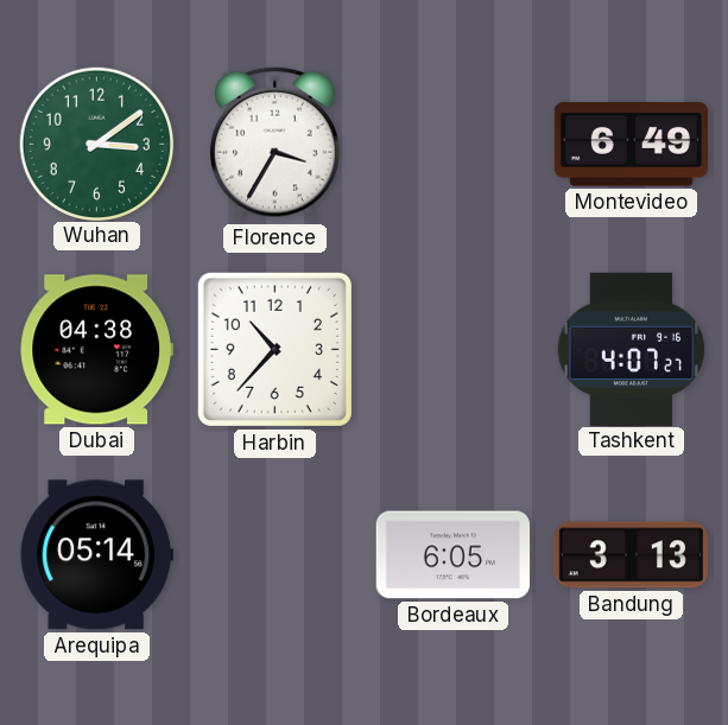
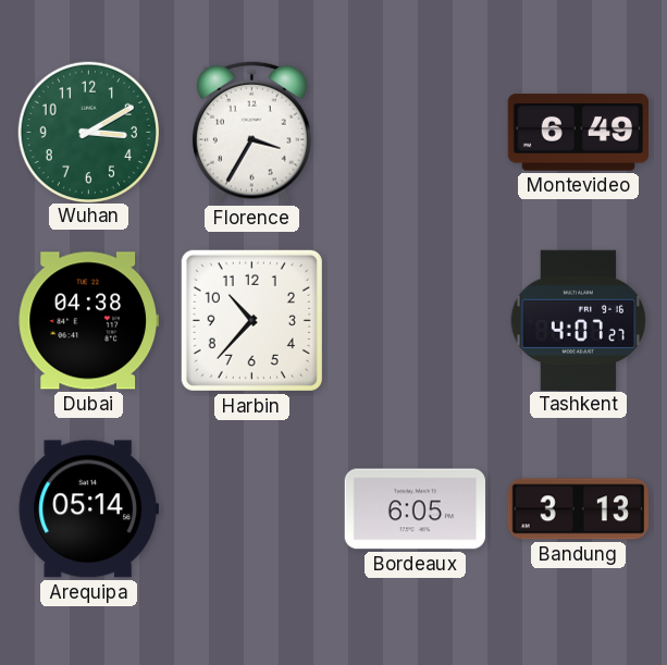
Wuhan: 3:09 -> 3:10
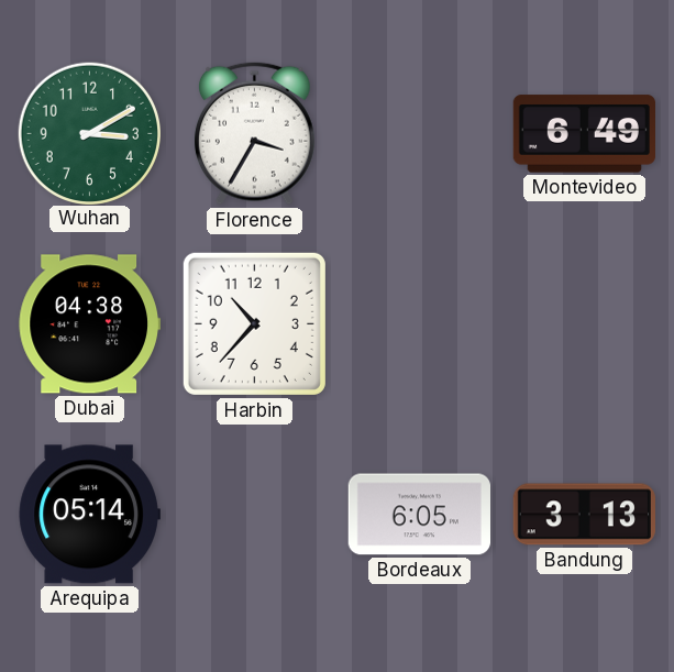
Tashkent: 4:07 -> none
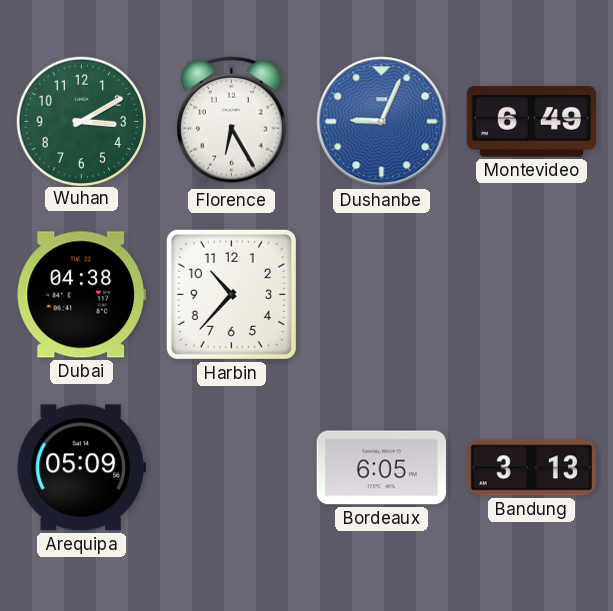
Florence: 3:35 -> 6:25
Dushanbe: none -> 9:04
Arequipa: 05:14 -> 05:09
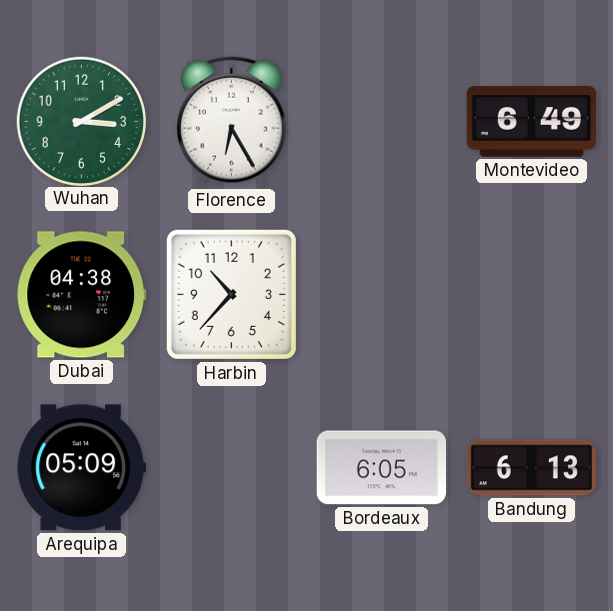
Dushanbe: 9:04 -> none
Bandung: 3:13 -> 6:13
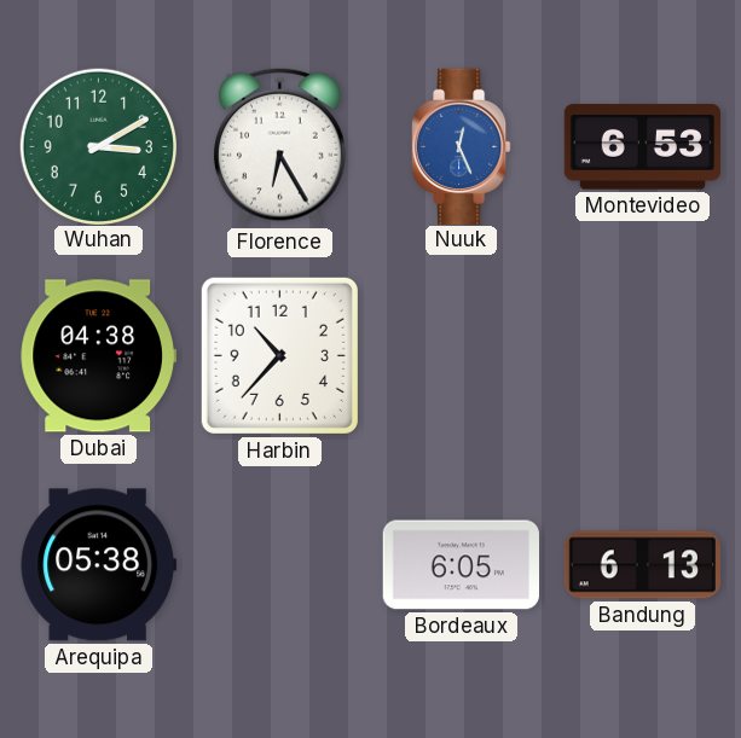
Nuuk: none -> 12:26
Montevideo: 6:49 -> 6:53
Arequipa: 05:09 -> 05:38
